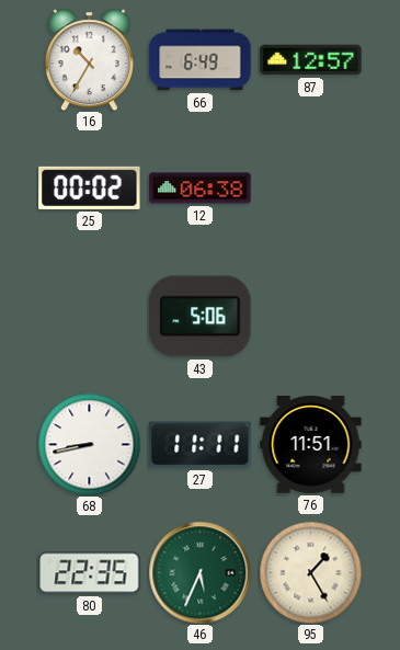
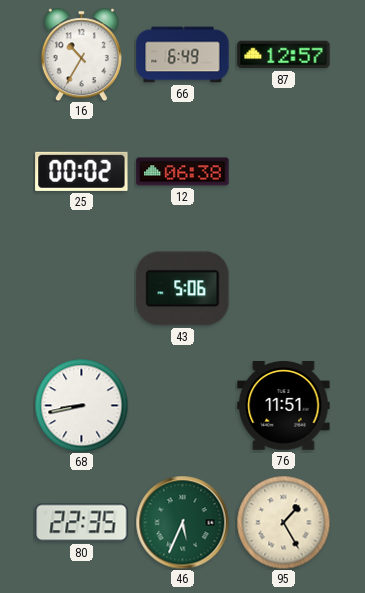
27: 11:11 -> none
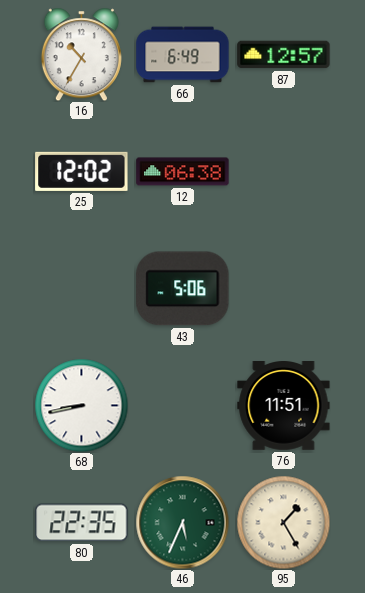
25: 00:02 -> 12:02
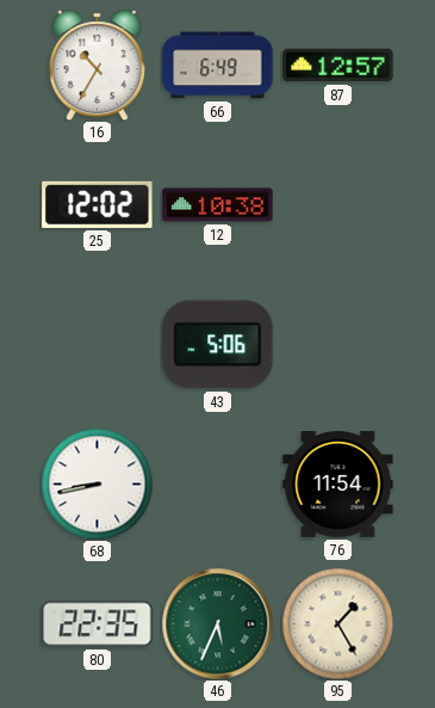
12: 06:38 -> 10:38
76: 11:51 -> 11:54
